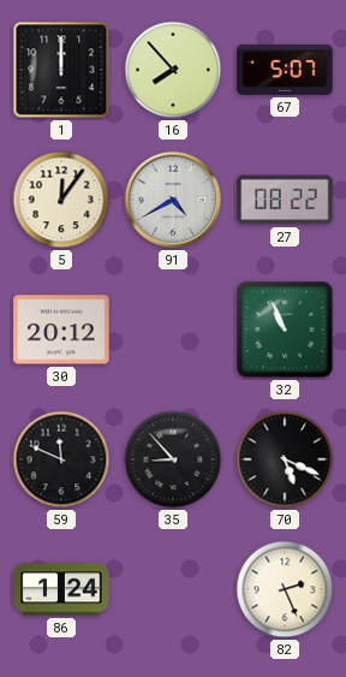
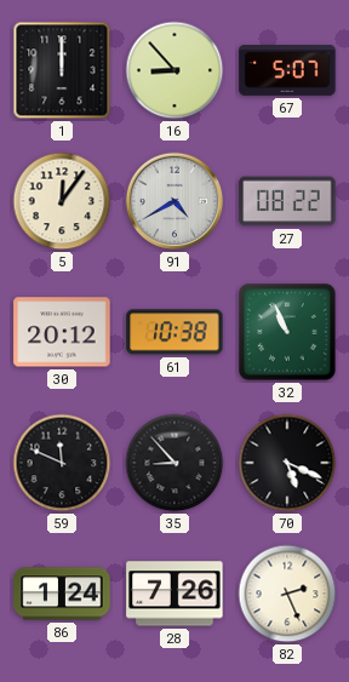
16: 7:53 -> 8:53
61: none -> 10:38
28: none -> 7:26
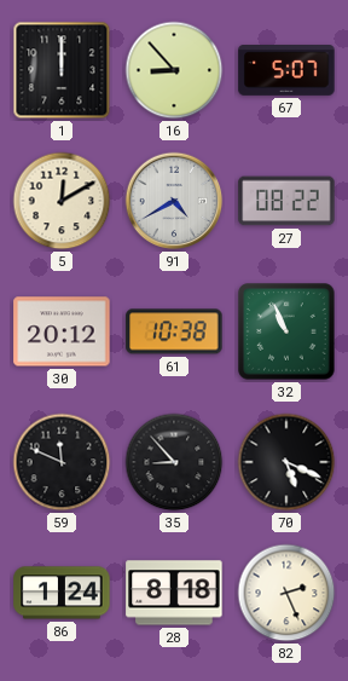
5: 12:06 -> 12:10
28: 7:26 -> 8:18
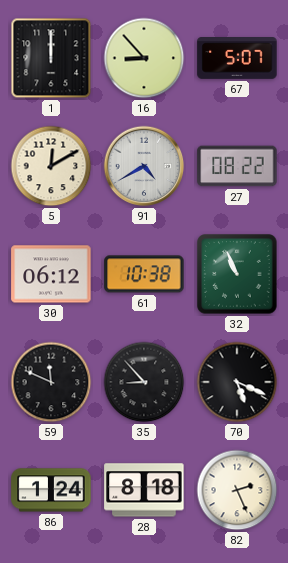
30: 20:12 -> 06:12
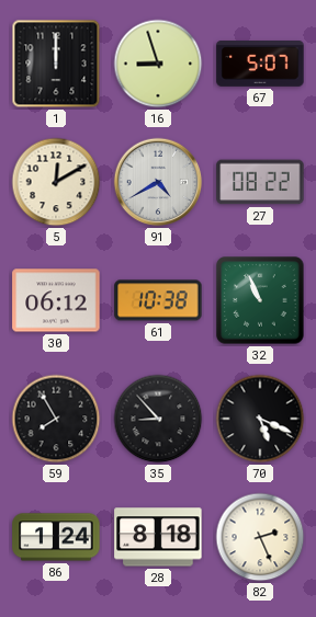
16: 8:53 -> 8:57
59: 11:49 -> 7:55
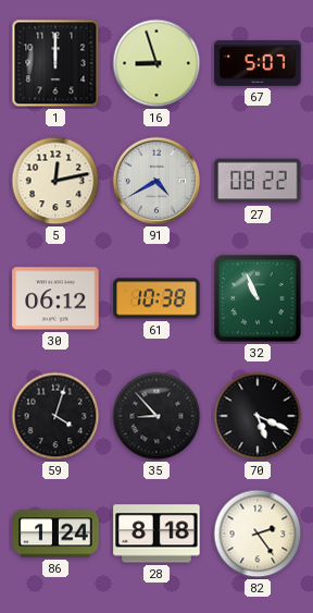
5: 12:10 -> 12:13
59: 7:55 -> 4:03
82: 2:26 -> 2:24
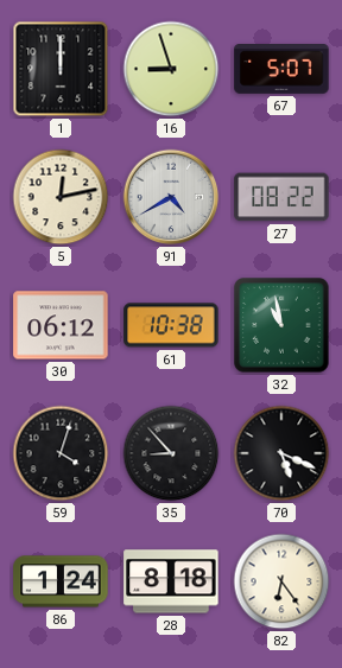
32: 10:56 -> 10:58
82: 2:24 -> 6:24
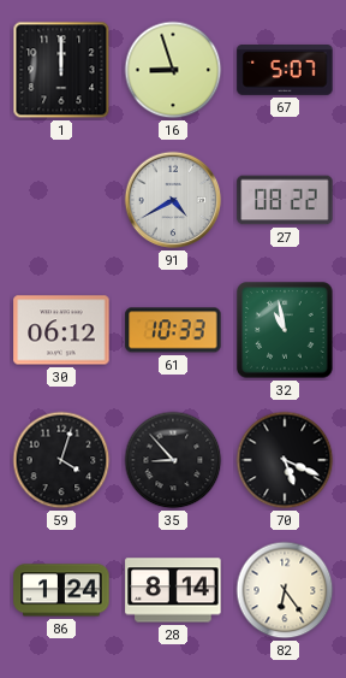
5: 12:13 -> none
61: 10:38 -> 10:33
28: 8:18 -> 8:14
